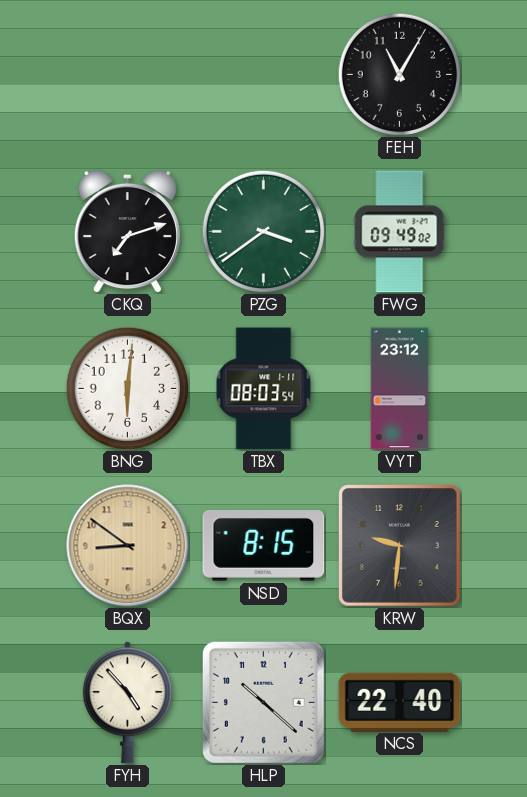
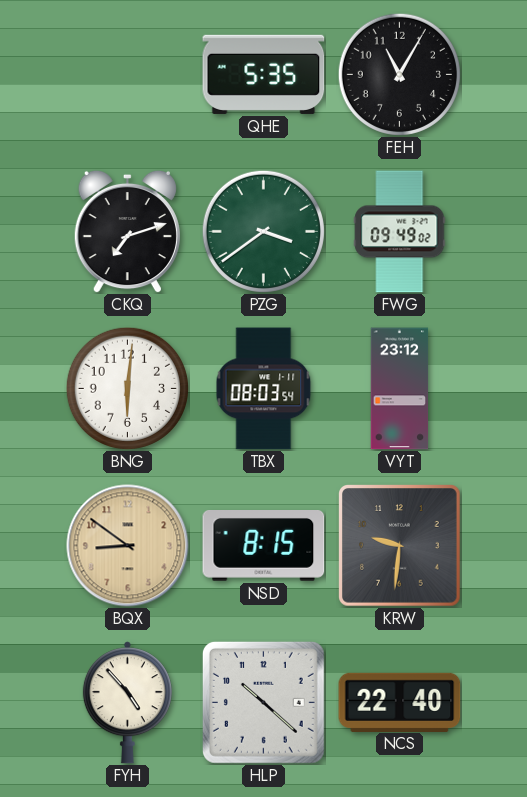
QHE: none -> 5:35
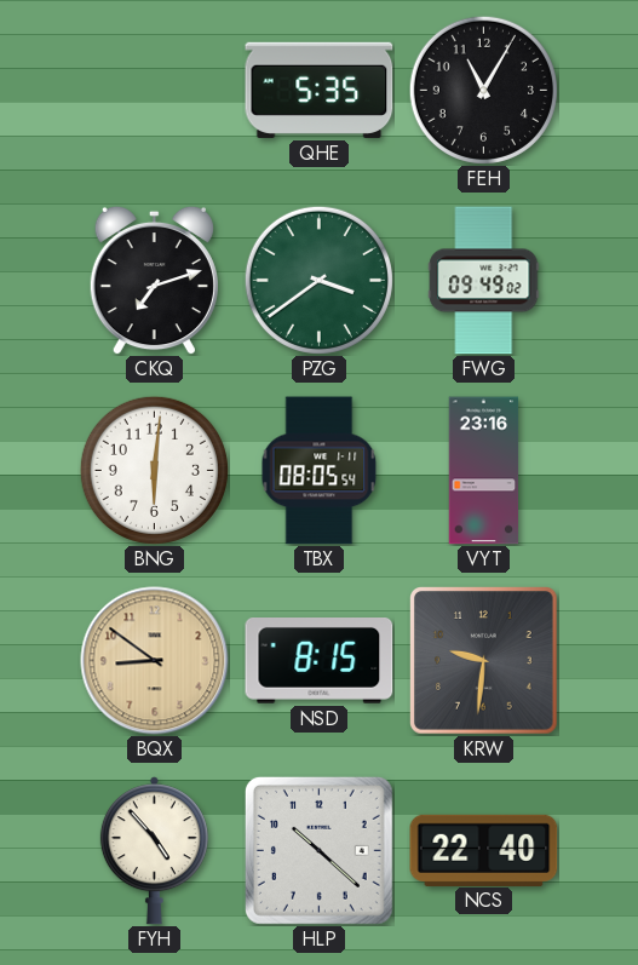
TBX: 08:03 -> 08:05
VYT: 23:12 -> 23:16
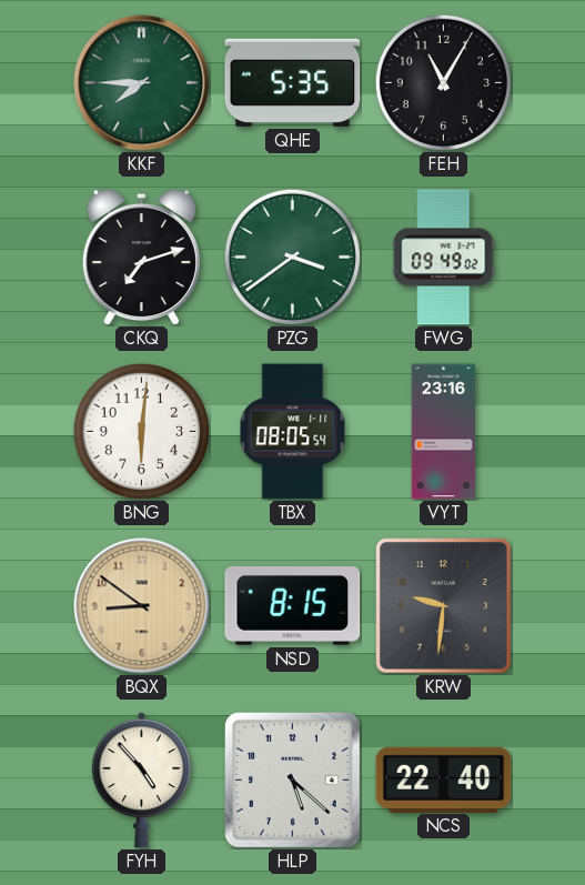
KKF: none -> 7:45
HLP: 10:22 -> 5:22
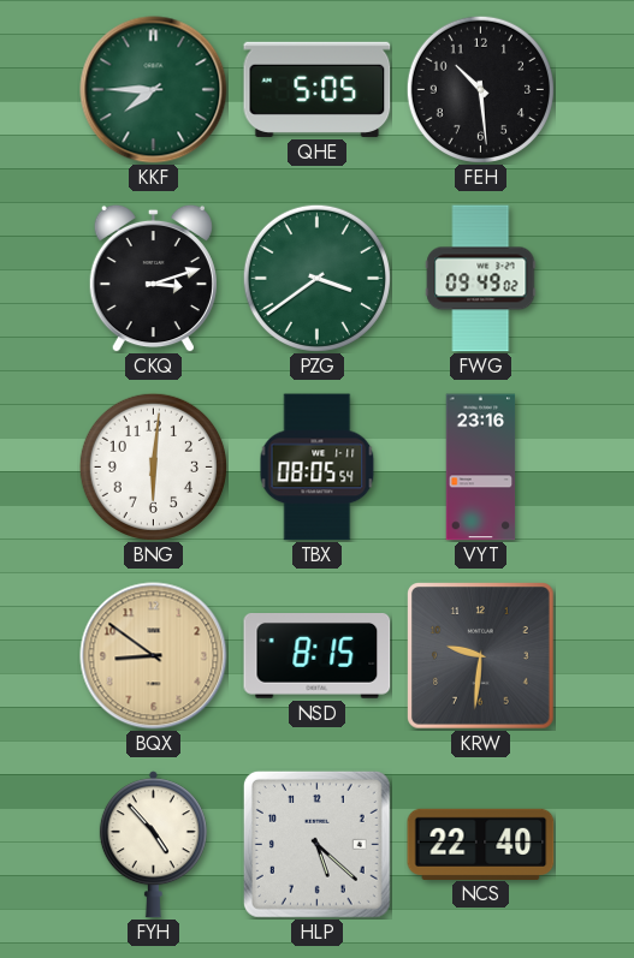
QHE: 5:35 -> 5:05
FEH: 11:05 -> 10:29
CKQ: 7:12 -> 3:12
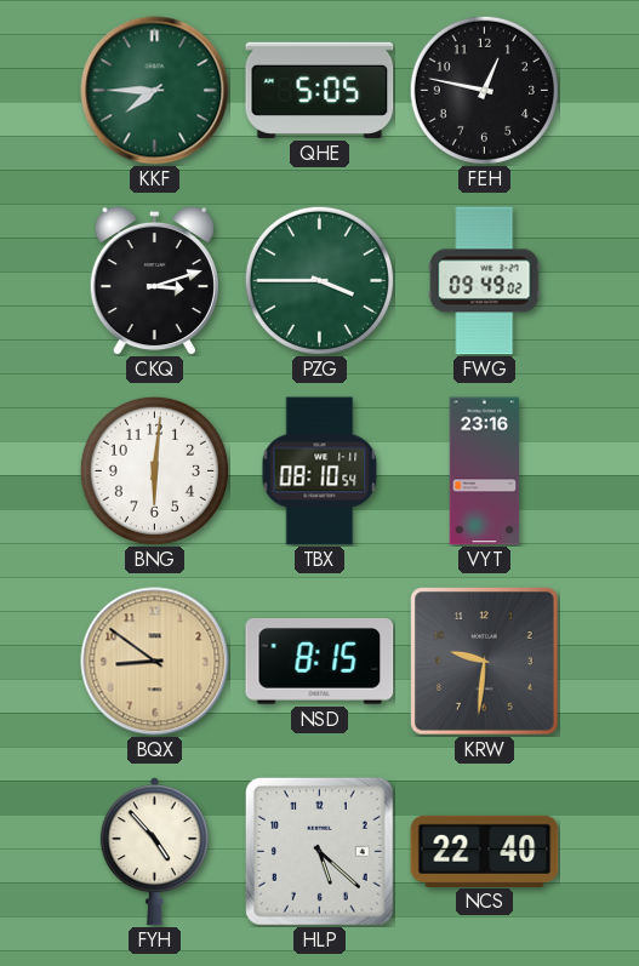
FEH: 10:29 -> 12:47
PZG: 3:39 -> 3:45
TBX: 08:05 -> 08:10
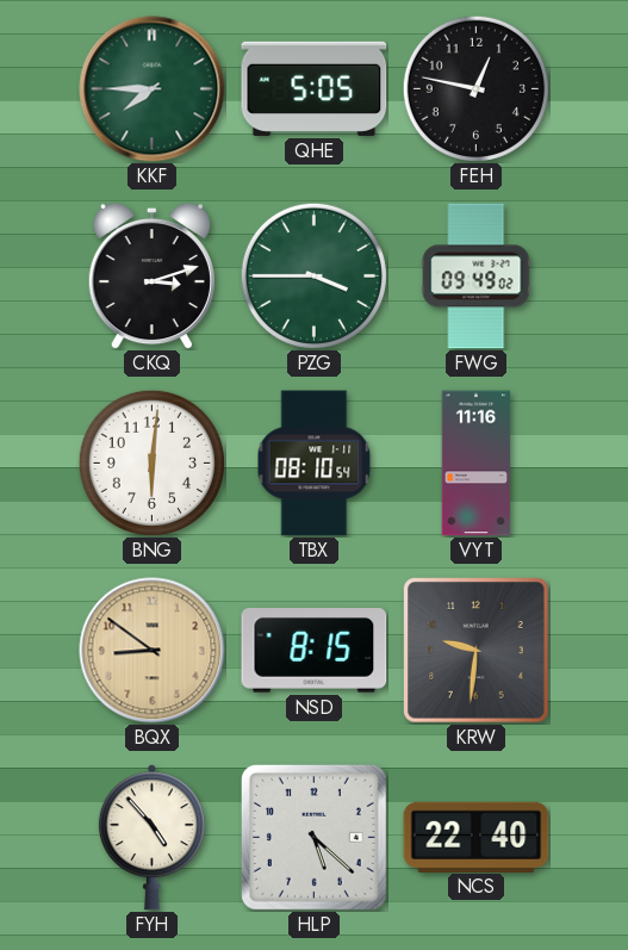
VYT: 23:16 -> 11:16
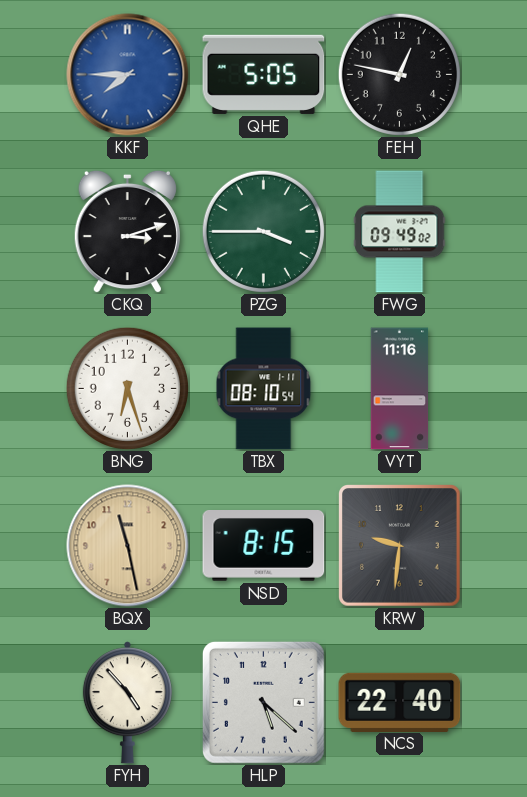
KKF dial: green -> blue
BNG: 6:01 -> 6:27
BQX: 8:51 -> 11:28
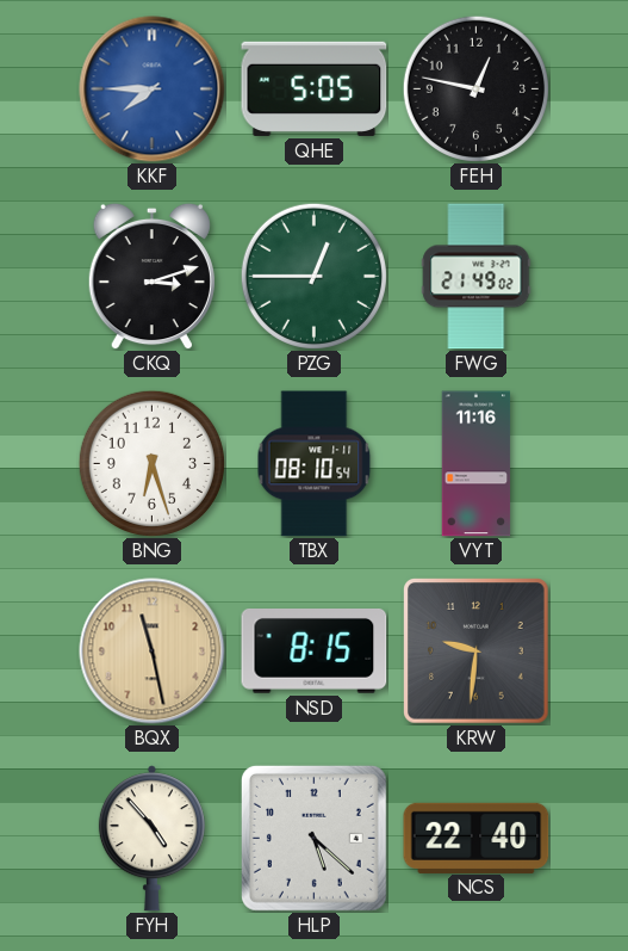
PZG: 3:45 -> 12:45
FWG: 09:49 -> 21:49
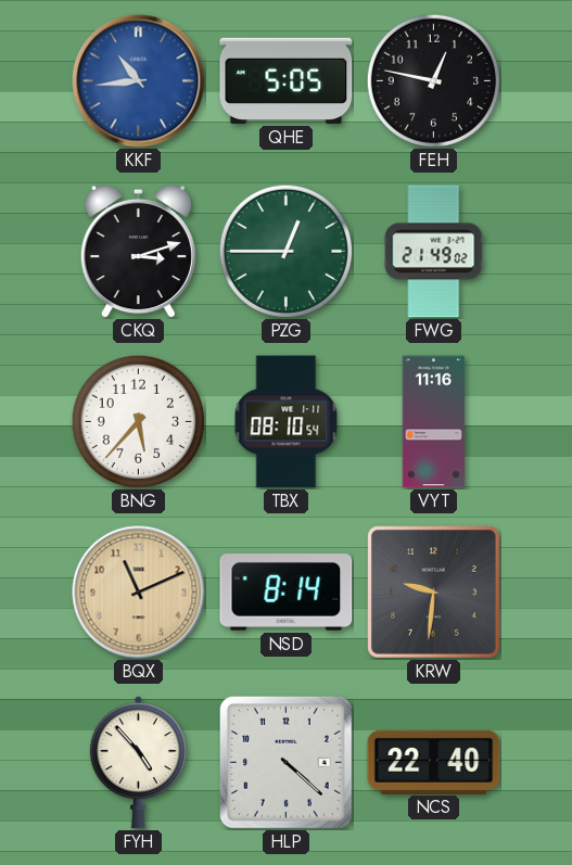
KKF: 7:45 -> 10:44
BNG: 6:27 -> 5:37
BQX: 11:28 -> 11:11
NSD: 8:15 -> 8:14
HLP: 5:22 -> 4:22
